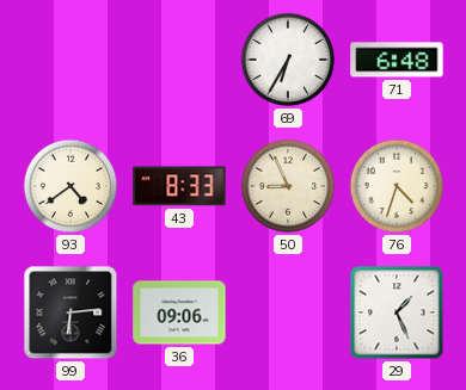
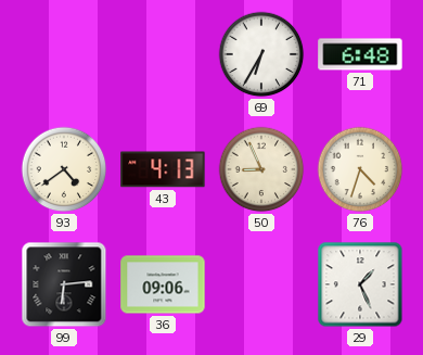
43: 8:33 -> 4:13
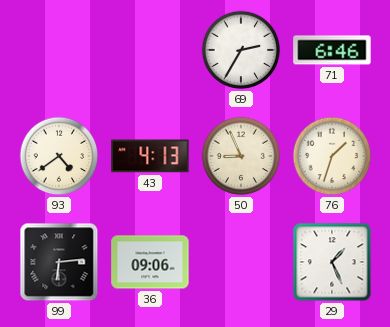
69: 6:35 -> 2:35
71: 6:48 -> 6:46
76: 4:33 -> 1:33
